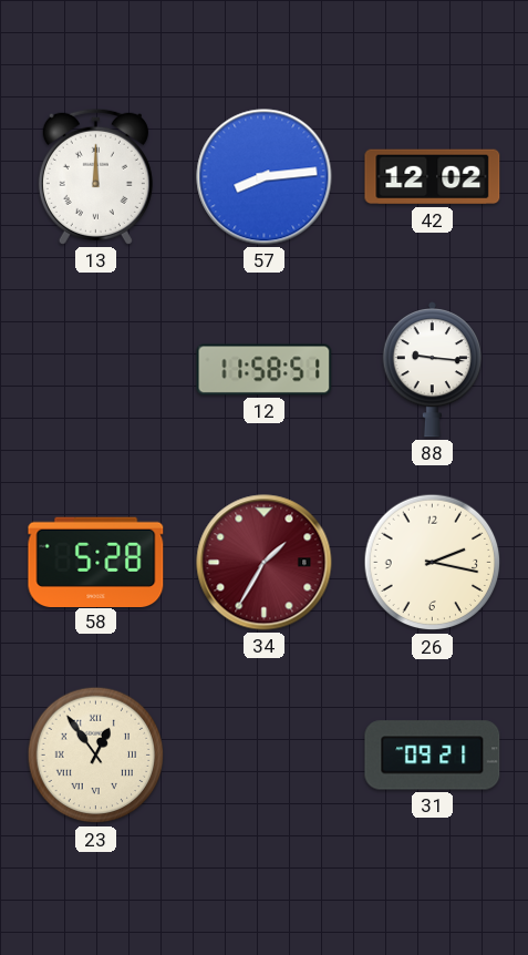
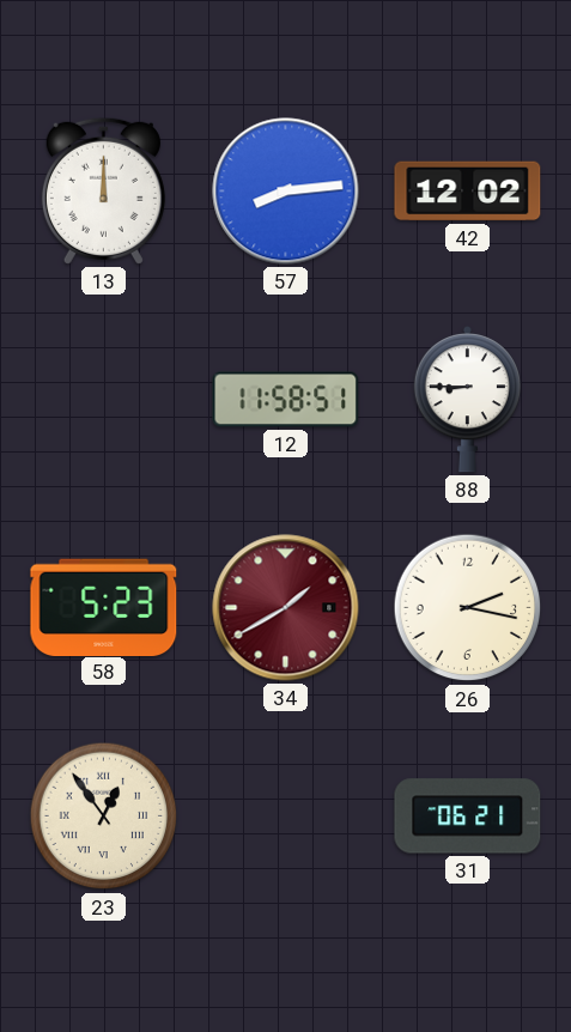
88: 9:16 -> 8:45
58: 5:28 -> 5:23
34: 1:35 -> 1:40
31: 09:21 -> 06:21
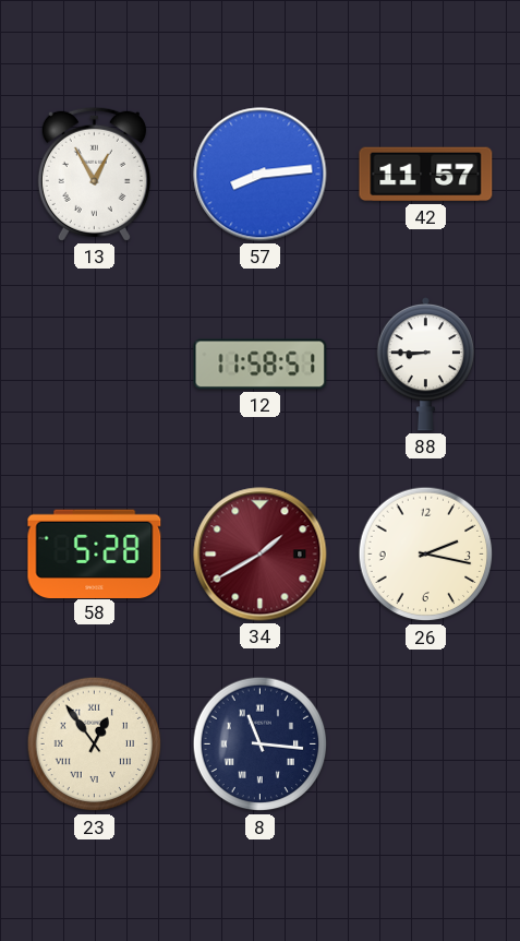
13: 12:00 -> 12:55
42: 12:02 -> 11:57
58: 5:23 -> 5:28
8: none -> 11:16
31: 06:21 -> none
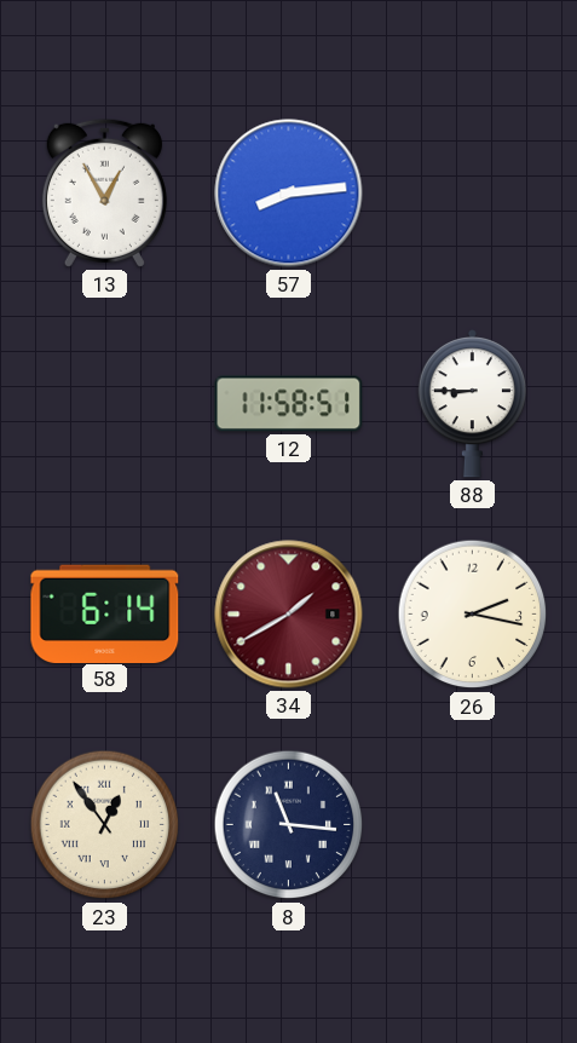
42: 11:57 -> none
58: 5:28 -> 6:14
